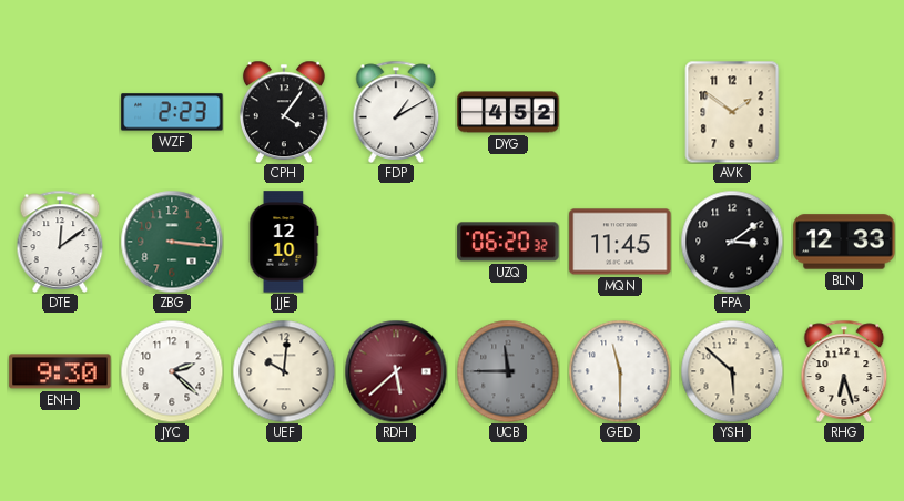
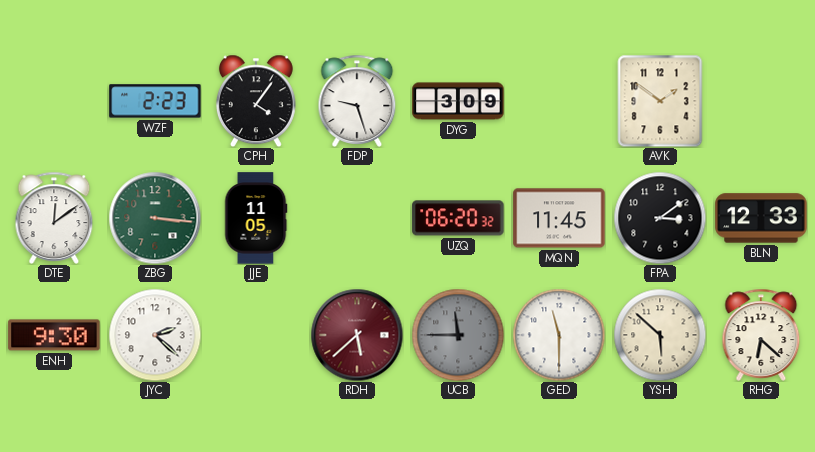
FDP: 1:10 -> 9:27
DYG: 4:52 -> 3:09
JJE: 12:10 -> 11:05
UEF: 10:01 -> none
RHG: 6:27 -> 6:22
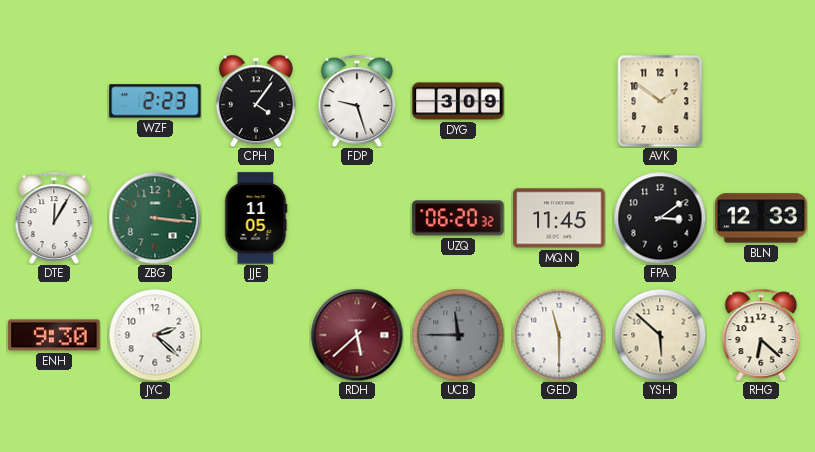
DTE: 12:09 -> 12:05
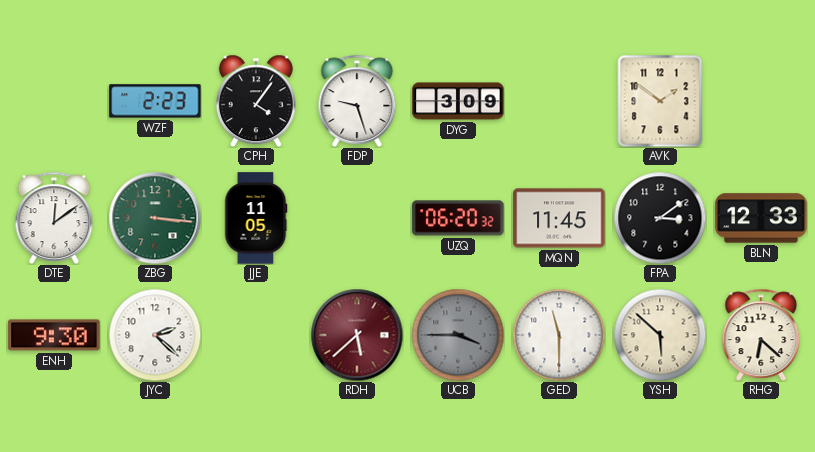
DTE: 12:05 -> 12:09
UCB: 11:45 -> 3:45
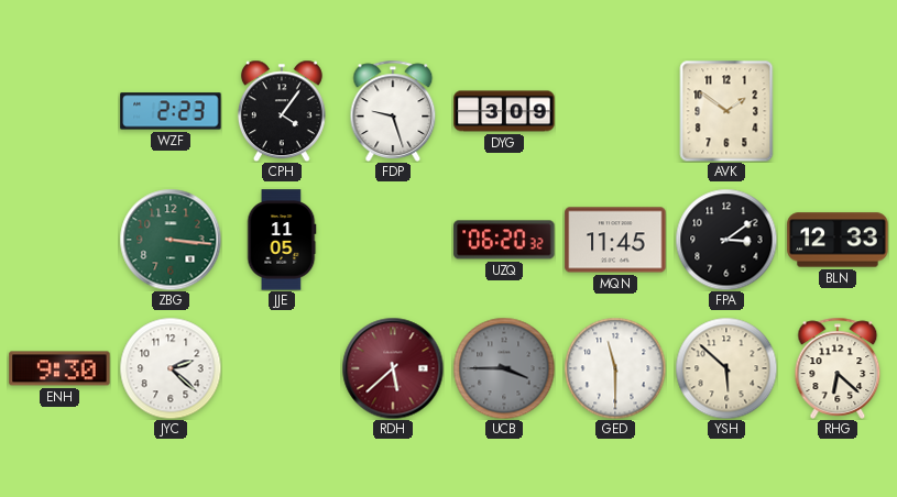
DTE: 12:09 -> none
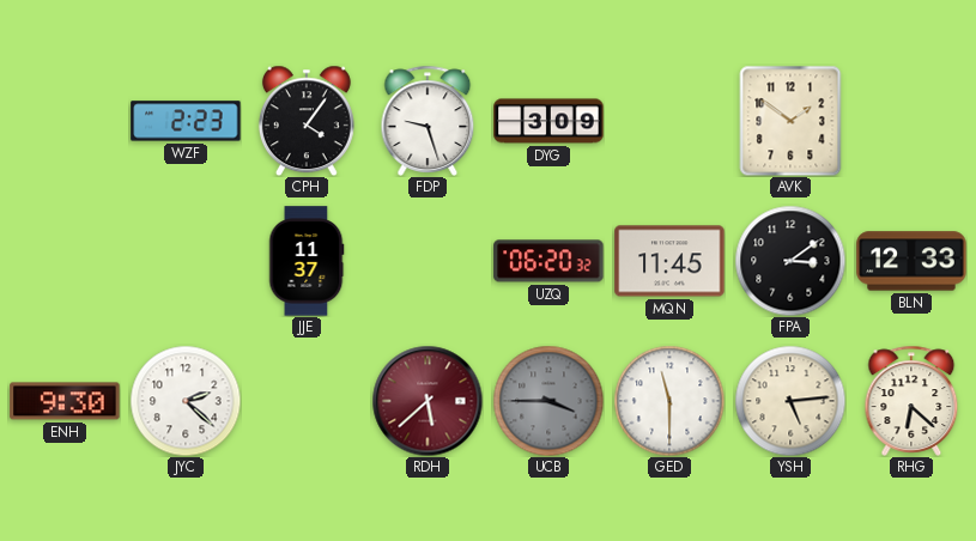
ZBG: 3:16 -> none
JJE: 11:05 -> 11:37
YSH: 5:52 -> 5:14
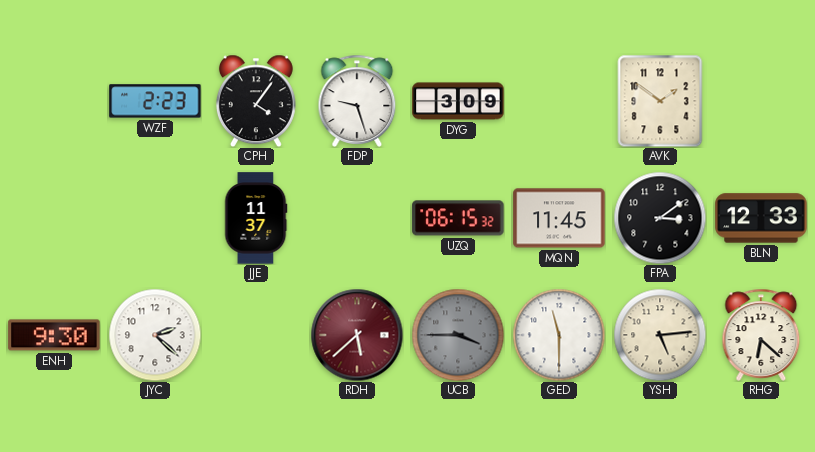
UZQ: 06:20 -> 06:15
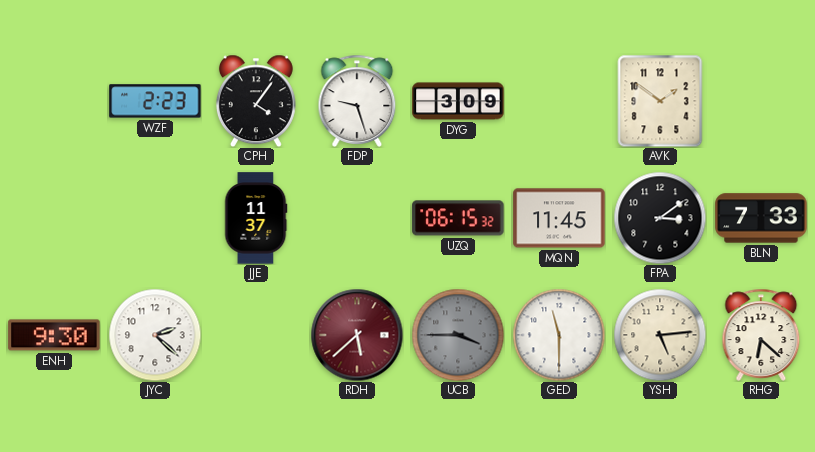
BLN: 12:33 -> 7:33
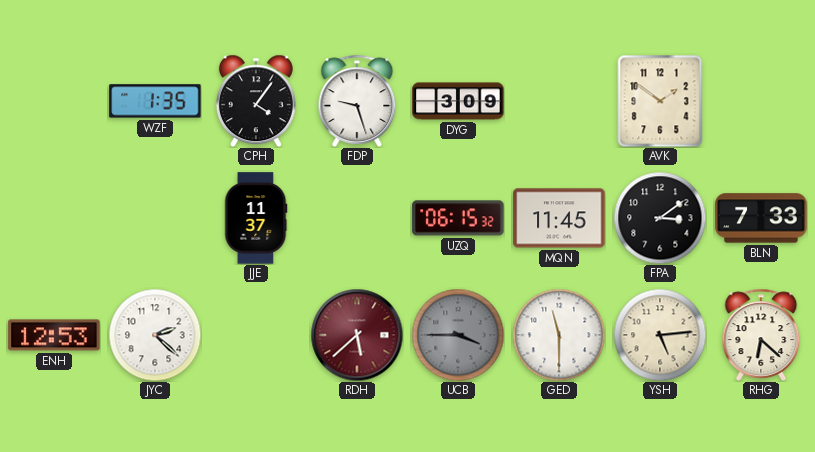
WZF: 2:23 -> 1:35
ENH: 9:30 -> 12:53
